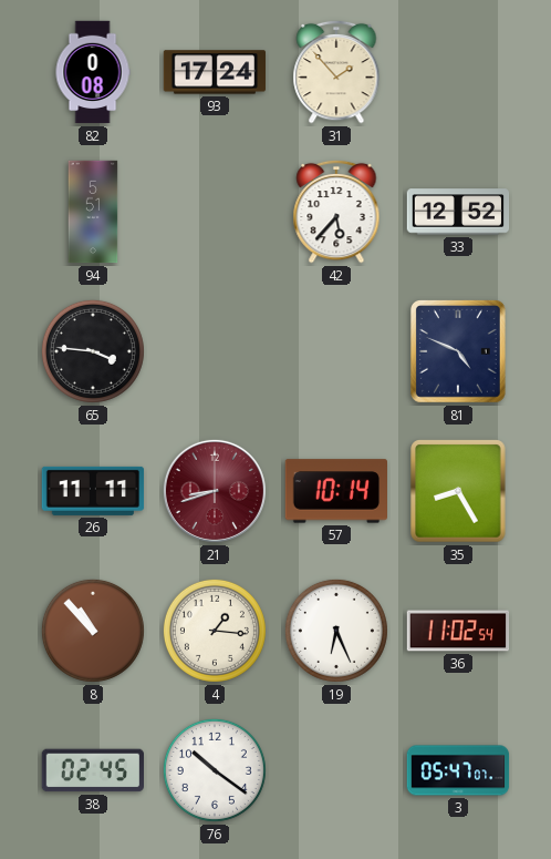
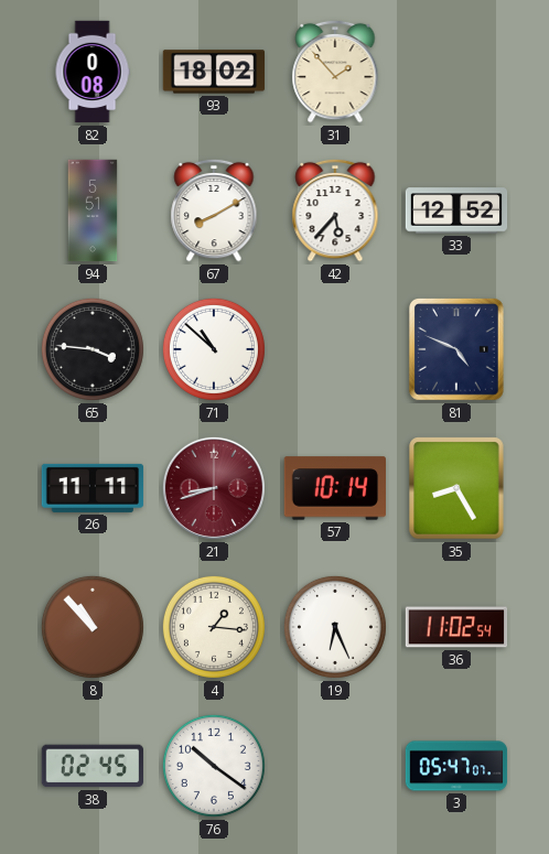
93: 17:24 -> 18:02
67: none -> 8:10
71: none -> 10:52
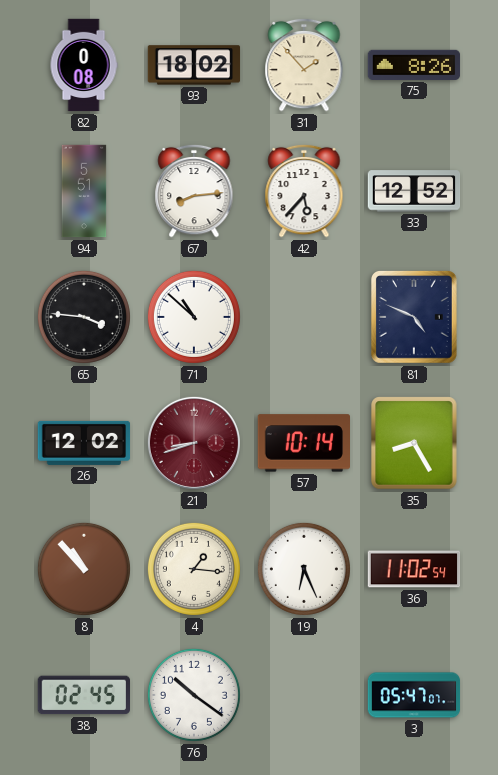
75: none -> 8:26
67: 8:10 -> 8:14
26: 11:11 -> 12:02
